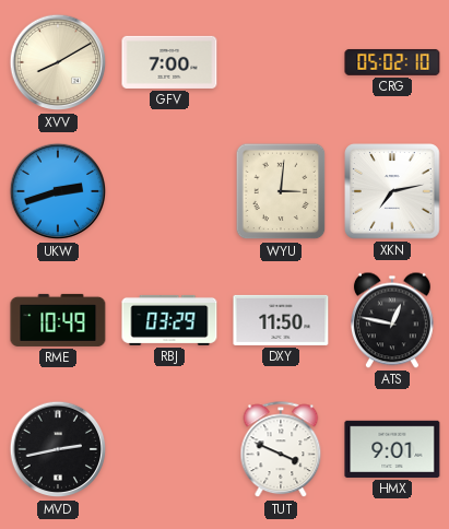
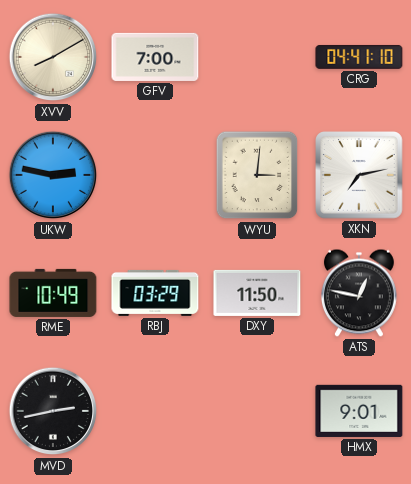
CRG: 05:02 -> 04:41
UKW: 2:42 -> 2:47
TUT: 3:49 -> none
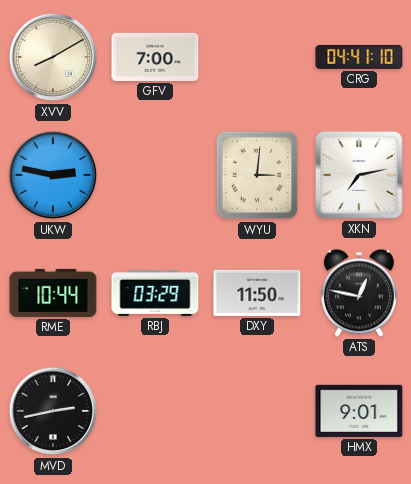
RME: 10:49 -> 10:44
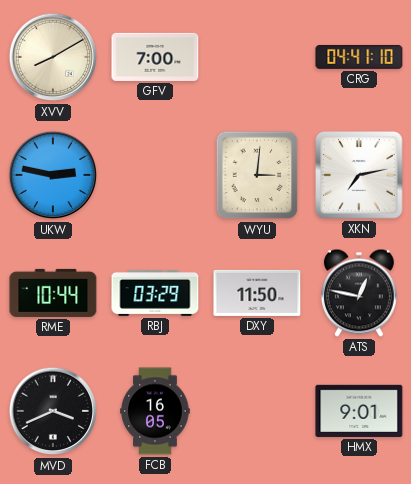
MVD: 2:43 -> 3:41
FCB: none -> 16:05
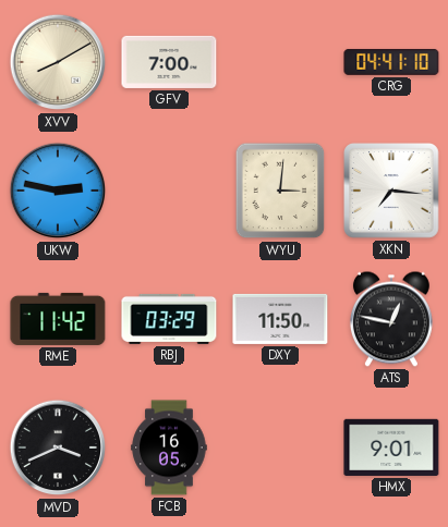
XKN: 7:13 -> 7:16
RME: 10:44 -> 11:42
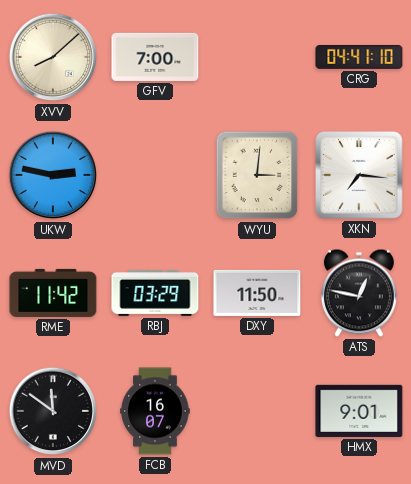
XVV: 8:10 -> 8:08
MVD: 3:41 -> 11:51
FCB: 16:05 -> 16:07
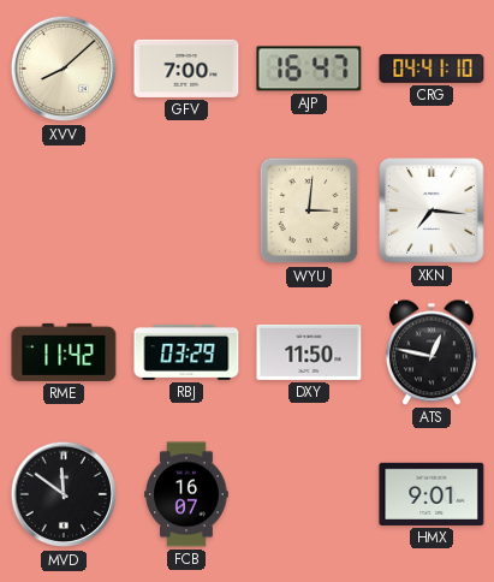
AJP: none -> 16:47
UKW: 2:47 -> none
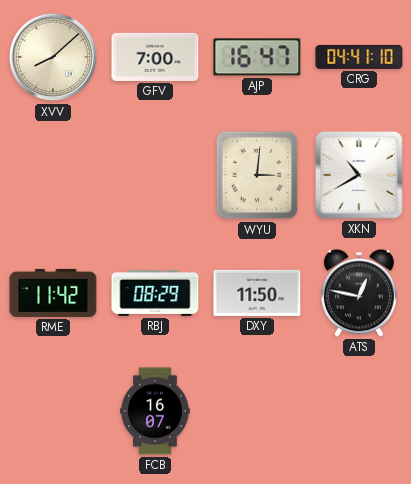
XKN: 7:16 -> 10:40
RBJ: 03:29 -> 08:29
MVD: 11:51 -> none
HMX: 9:01 -> none
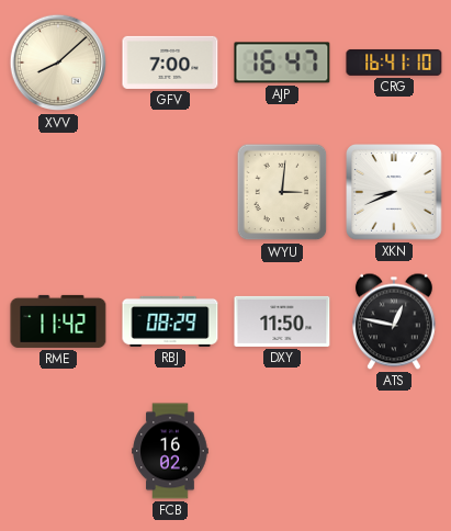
CRG: 04:41 -> 16:41
XKN: 10:40 -> 8:41
FCB: 16:07 -> 16:02
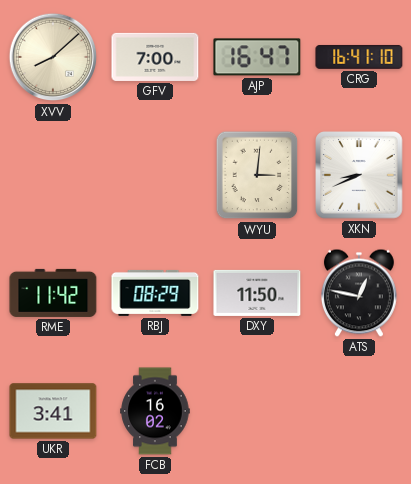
UKR: none -> 3:41
